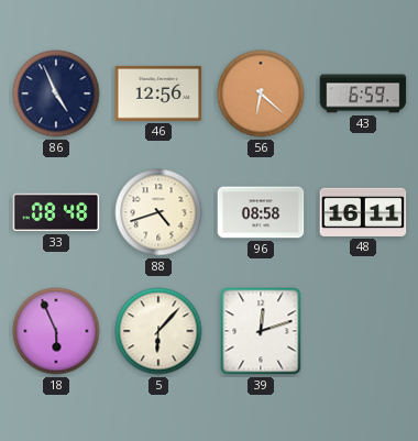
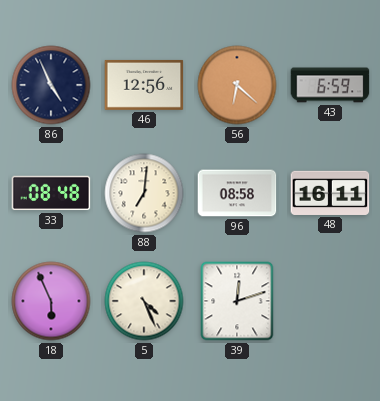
88: 4:42 -> 7:01
5: 6:07 -> 4:26
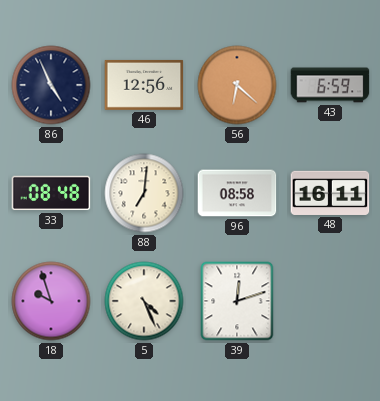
18: 5:56 -> 9:57
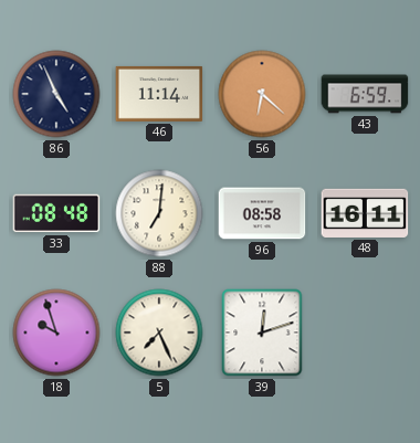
46: 12:56 -> 11:14
5: 4:26 -> 7:26
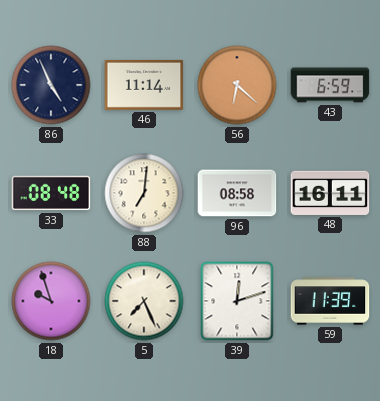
59: none -> 11:39
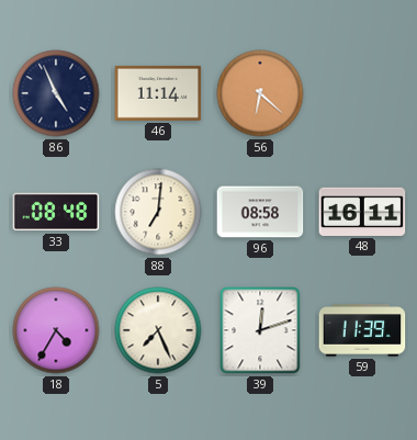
43: 6:59 -> none
18: 9:57 -> 4:35
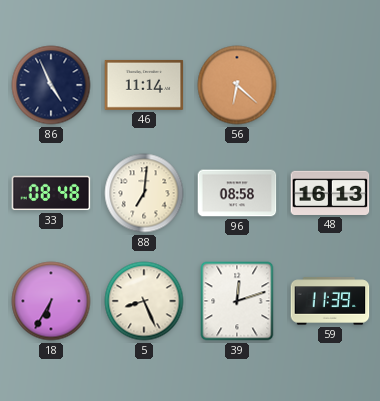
48: 16:11 -> 16:13
18: 4:35 -> 6:35
5: 7:26 -> 8:26
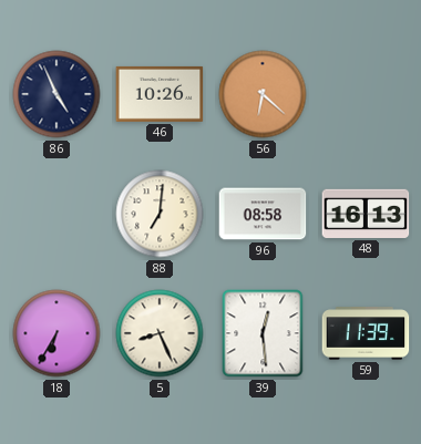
46: 11:14 -> 10:26
33: 08:48 -> none
39: 12:12 -> 12:29
